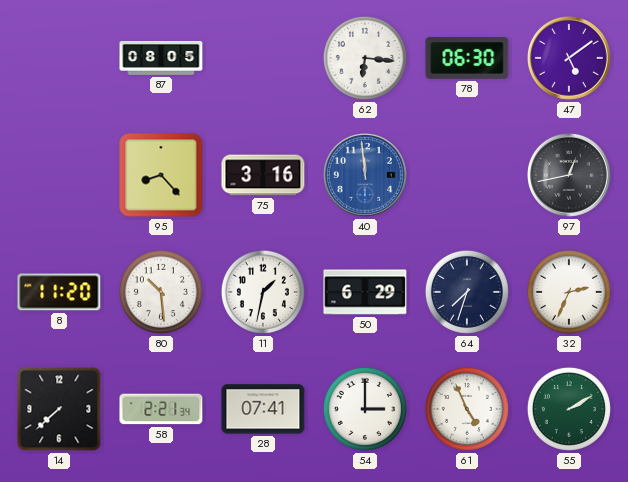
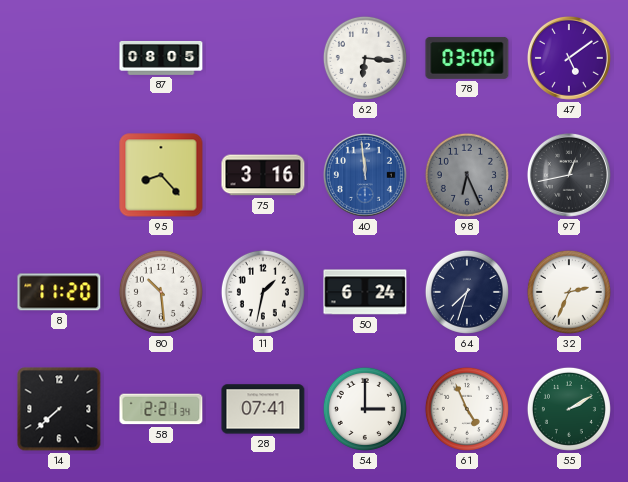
78: 06:30 -> 03:00
98: none -> 6:26
50: 6:29 -> 6:24
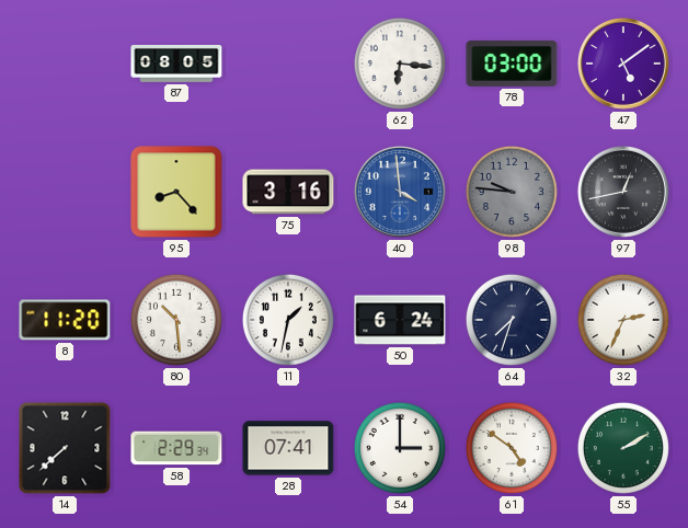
40: 11:59 -> 3:59
98: 6:26 -> 9:46
58: 2:21 -> 2:29
61: 4:56 -> 4:51
